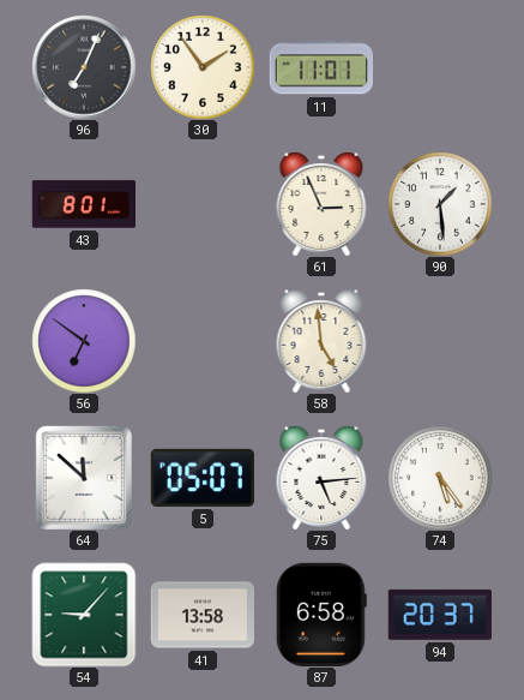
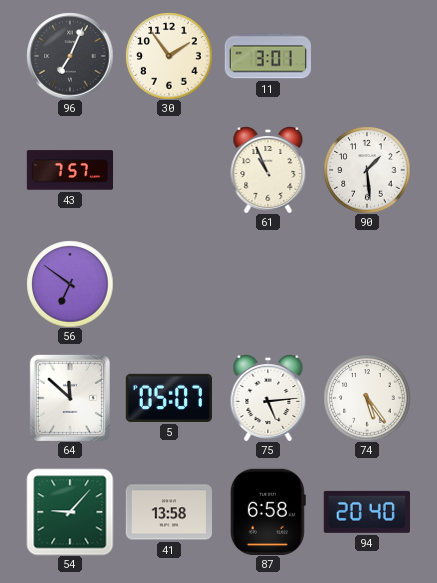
11: 11:01 -> 3:01
43: 8:01 -> 7:57
61: 2:56 -> 10:56
58: 4:59 -> none
94: 20:37 -> 20:40
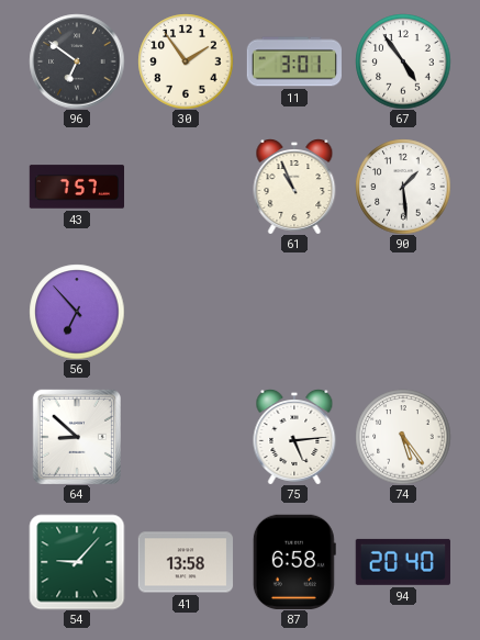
96: 7:04 -> 6:51
67: none -> 4:54
56: 6:51 -> 6:53
64: 11:52 -> 8:52
5: 05:07 -> none
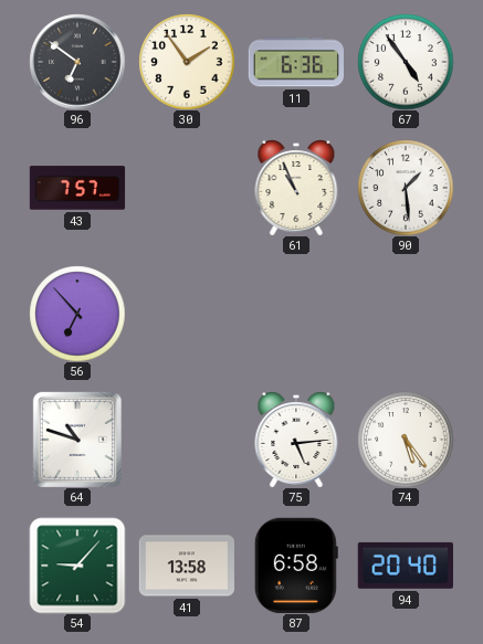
11: 3:01 -> 6:36
64: 8:52 -> 10:48
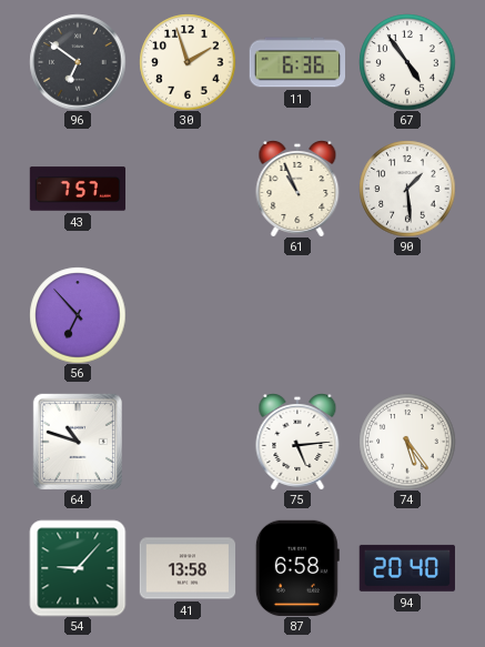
30: 1:54 -> 1:57
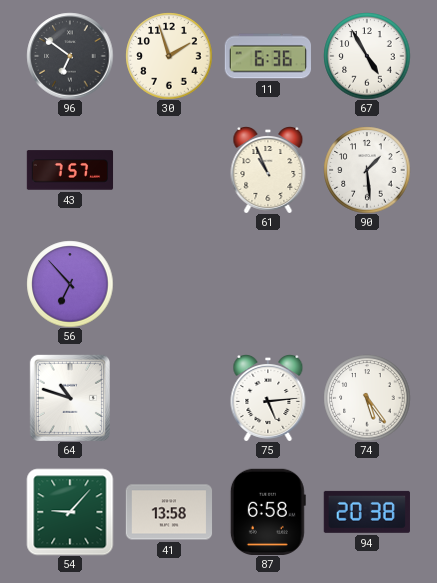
67: 4:54 -> 4:55
94: 20:40 -> 20:38
